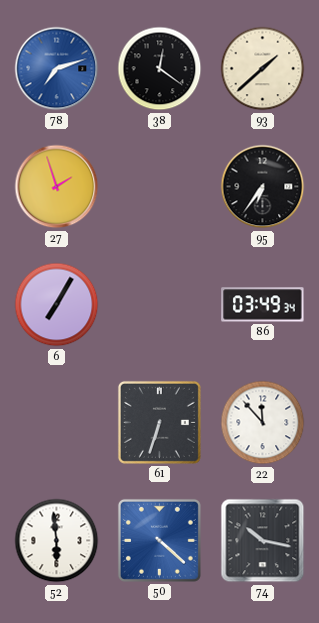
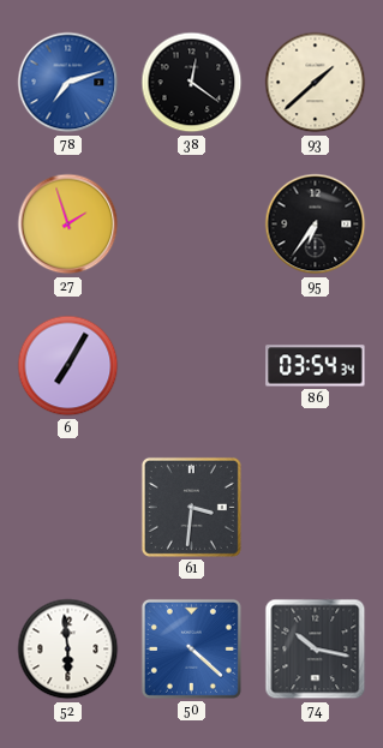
86: 03:49 -> 03:54
61: 6:33 -> 3:31
22: 11:53 -> none
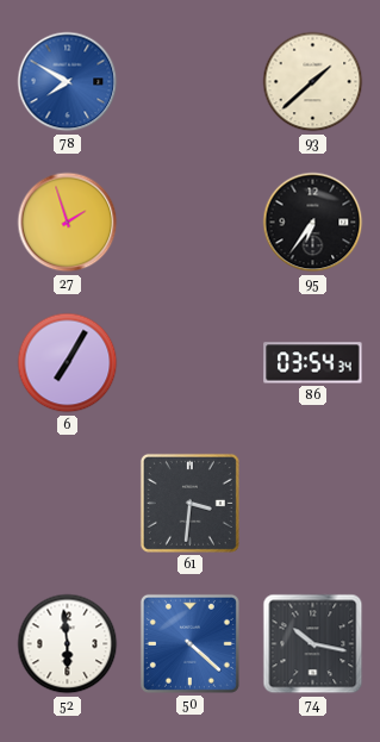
78: 7:12 -> 7:50
38: 12:21 -> none
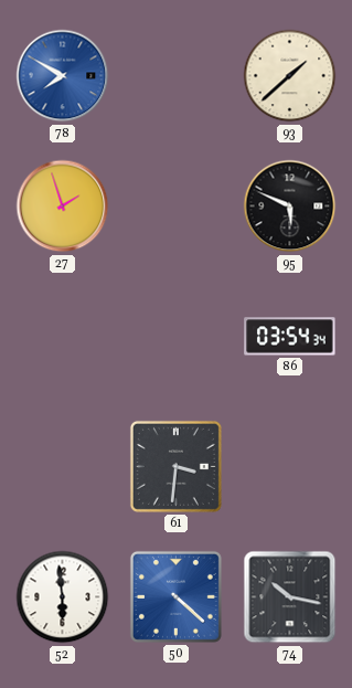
95: 6:36 -> 5:49
6: 7:05 -> none
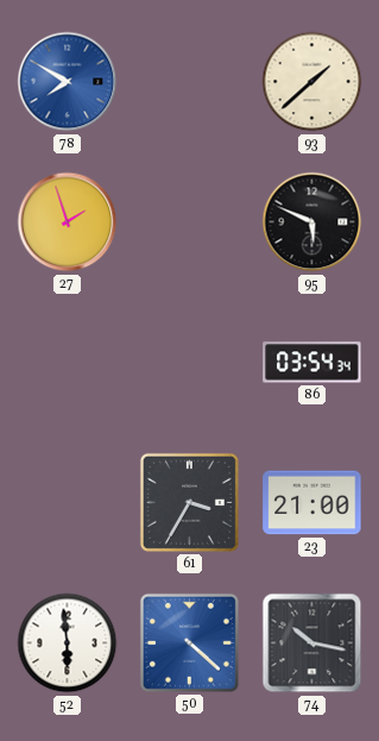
61: 3:31 -> 3:35
23: none -> 21:00
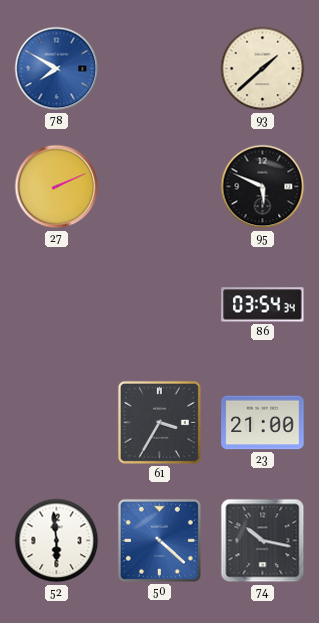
27: 1:57 -> 2:11
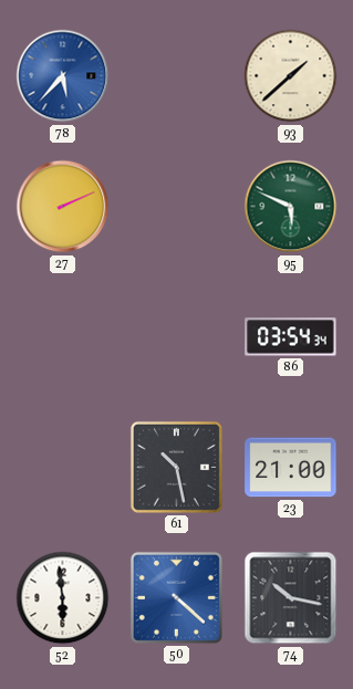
78: 7:50 -> 5:37
95 dial: black -> green
61: 3:35 -> 10:28
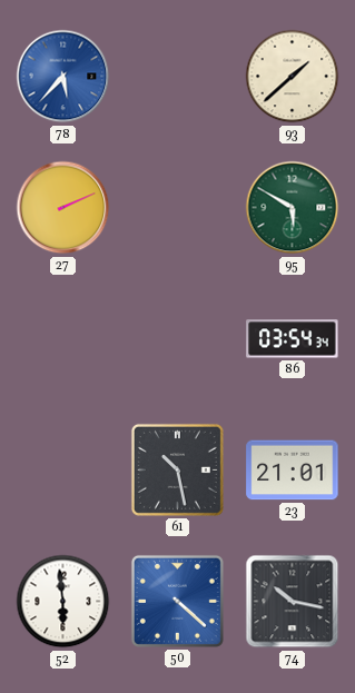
95: 5:49 -> 5:50
23: 21:00 -> 21:01
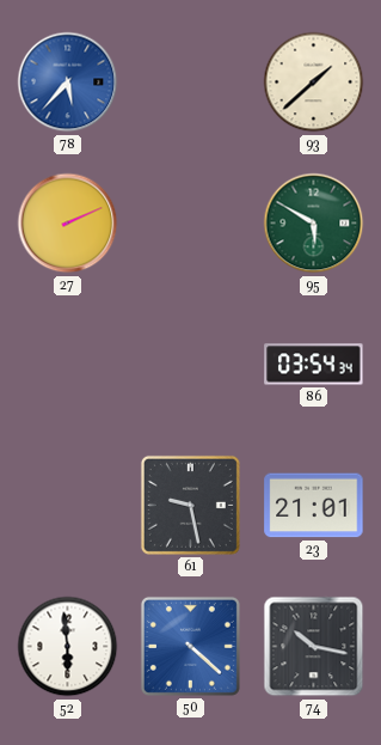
61: 10:28 -> 9:28
